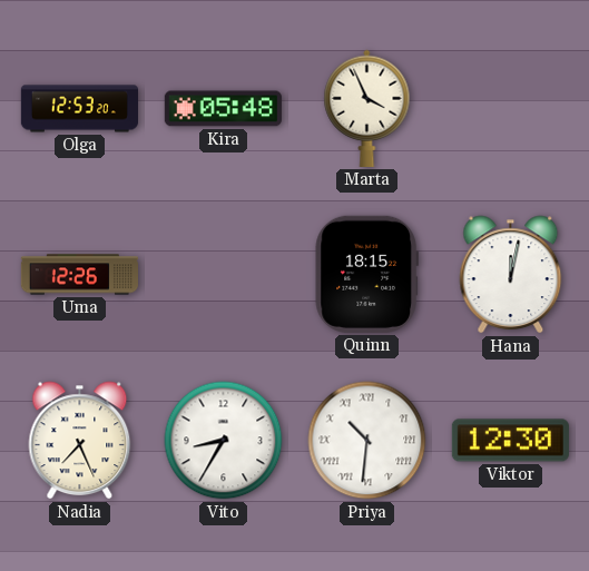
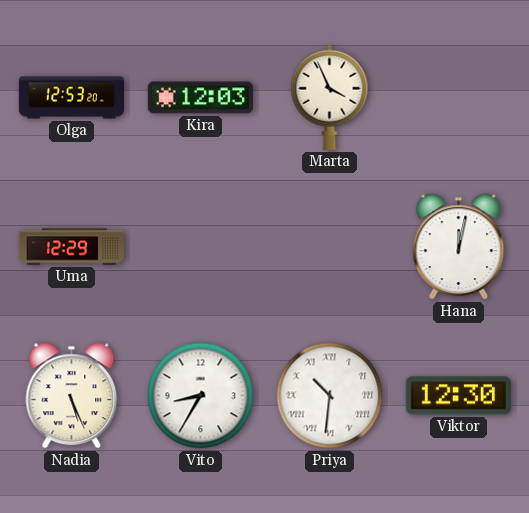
Kira: 05:48 -> 12:03
Uma: 12:26 -> 12:29
Quinn: 18:15 -> none
Nadia: 7:26 -> 5:26
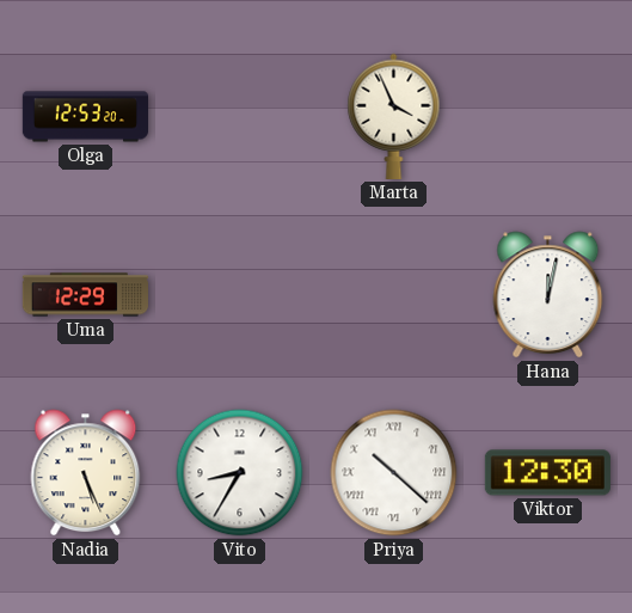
Kira: 12:03 -> none
Priya: 10:31 -> 10:22
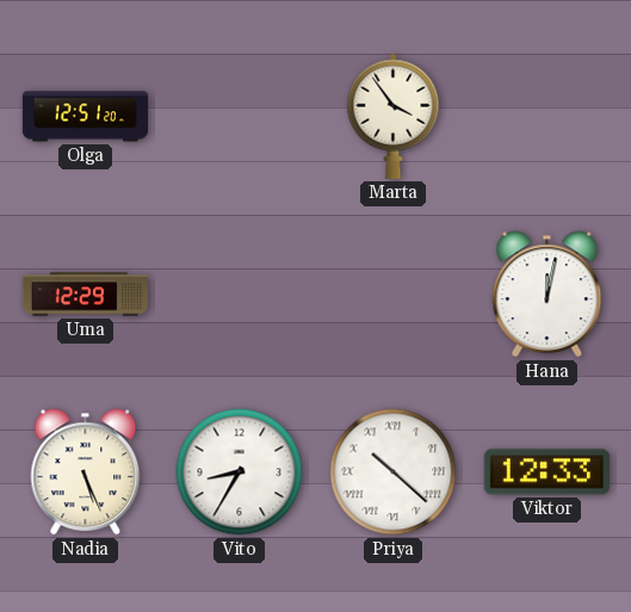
Olga: 12:53 -> 12:51
Marta: 3:56 -> 3:54
Viktor: 12:30 -> 12:33
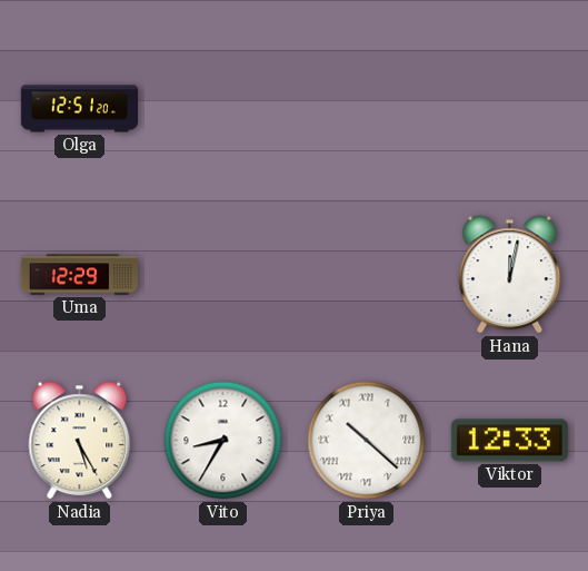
Marta: 3:54 -> none
Nadia: 5:26 -> 5:25
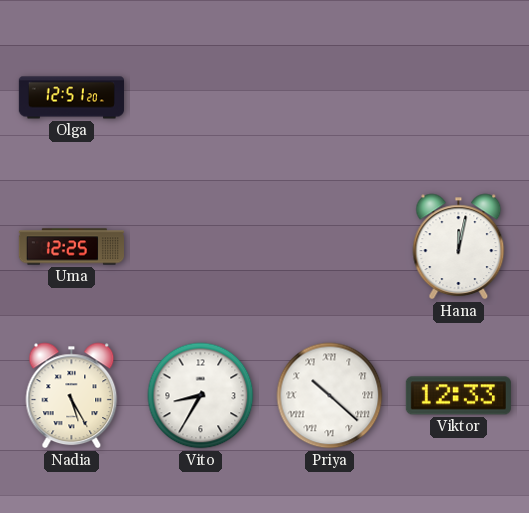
Uma: 12:29 -> 12:25
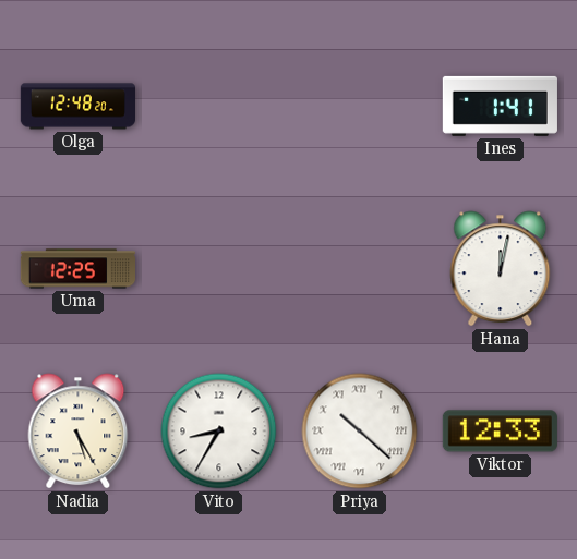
Olga: 12:51 -> 12:48
Ines: none -> 1:41
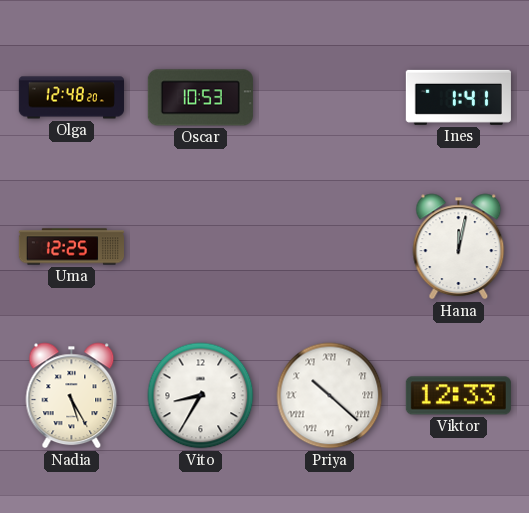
Oscar: none -> 10:53
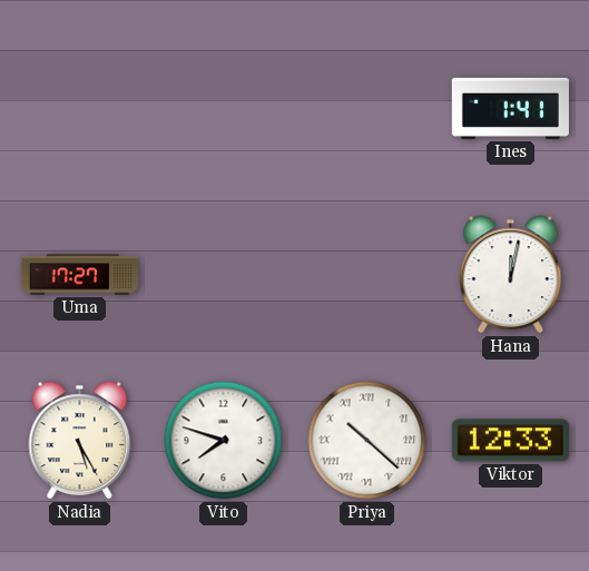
Olga: 12:48 -> none
Oscar: 10:53 -> none
Uma: 12:25 -> 17:27
Vito: 8:35 -> 7:48
